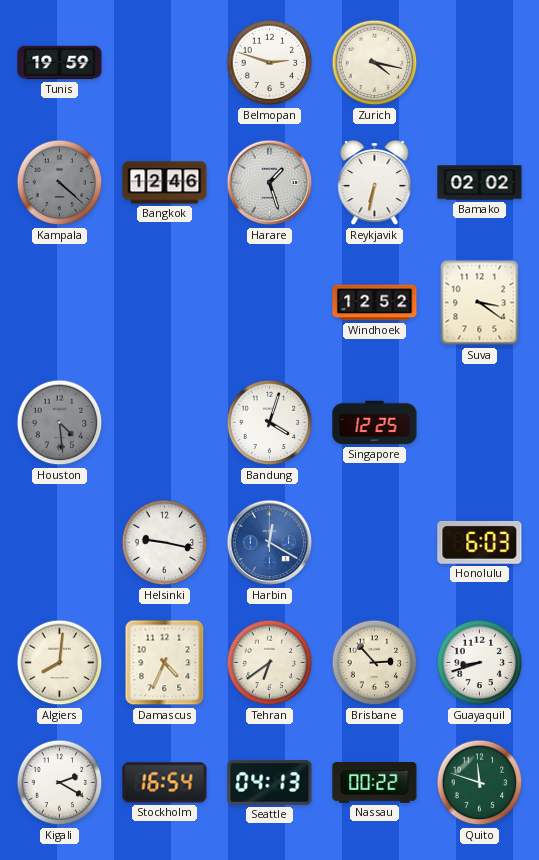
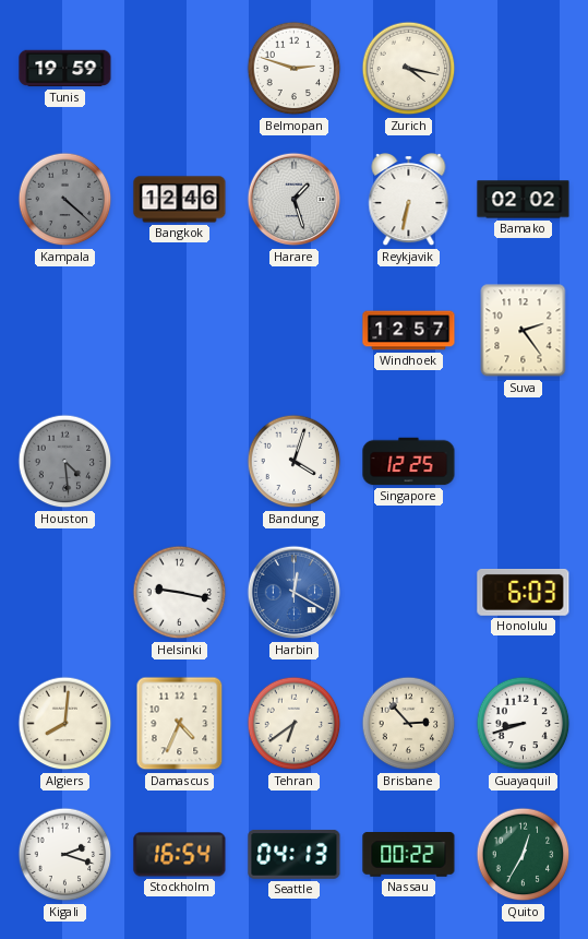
Windhoek: 12:52 -> 12:57
Suva: 3:21 -> 2:24
Kigali: 2:20 -> 2:18
Quito: 11:48 -> 12:35
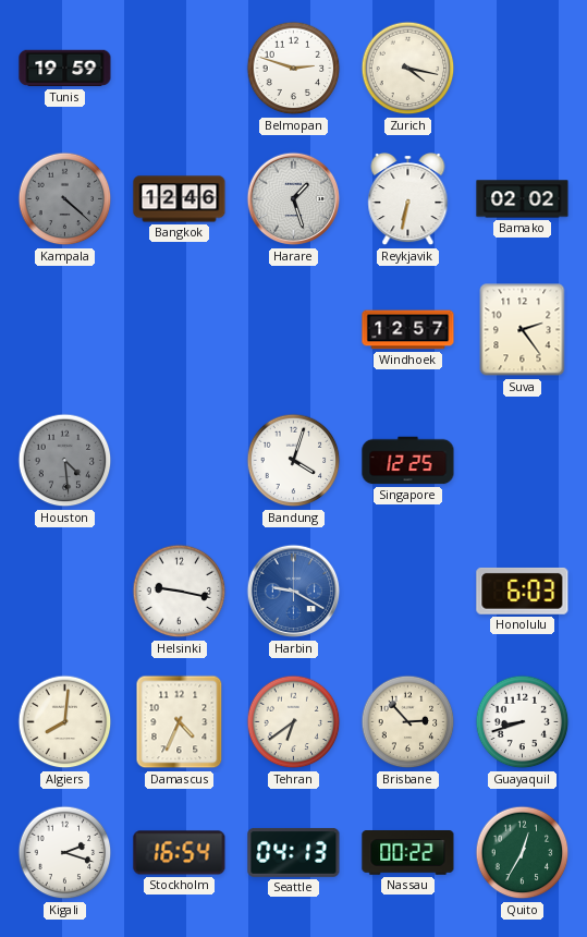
Harbin: 12:20 -> 9:20
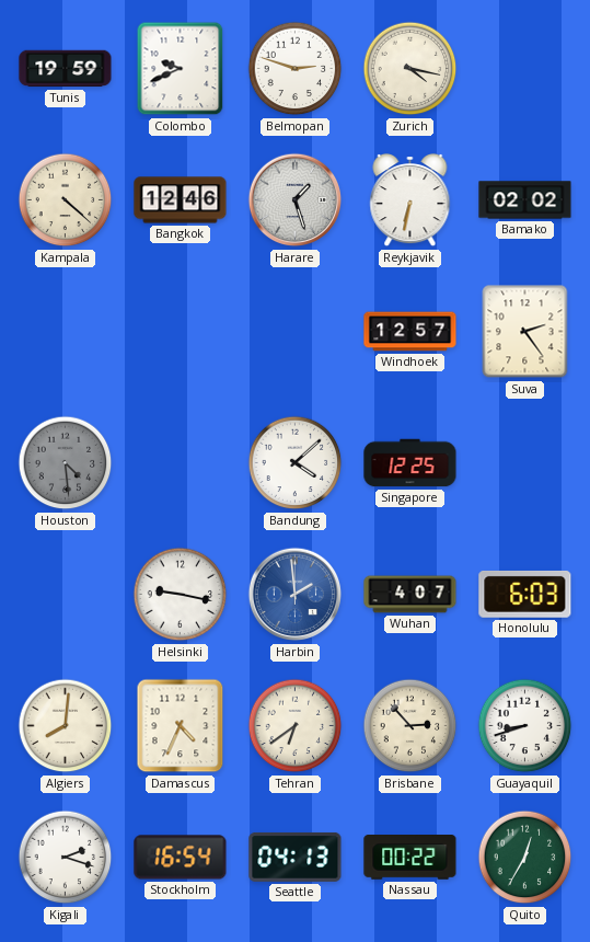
Colombo: none -> 9:41
Kampala dial: grey -> cream
Bandung: 4:03 -> 4:08
Harbin: 9:20 -> 1:59
Wuhan: none -> 4:07
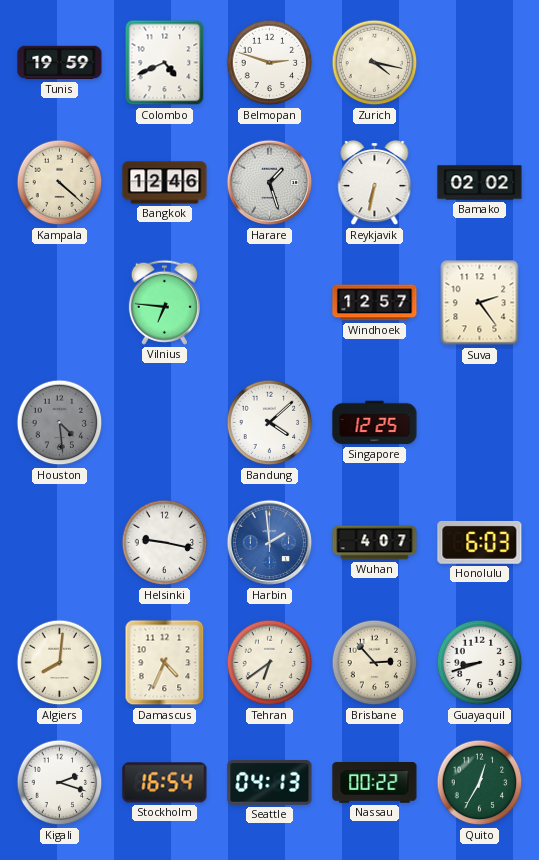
Colombo: 9:41 -> 4:41
Vilnius: none -> 6:46
